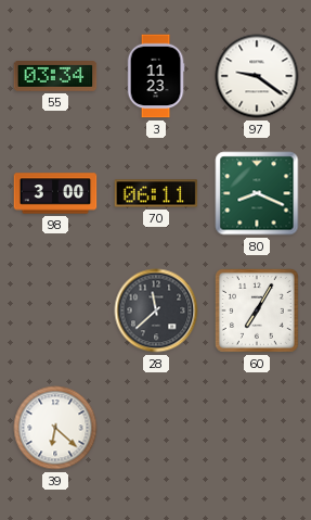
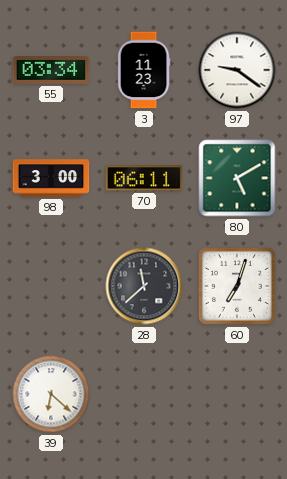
80: 8:19 -> 5:10
60: 7:05 -> 7:03
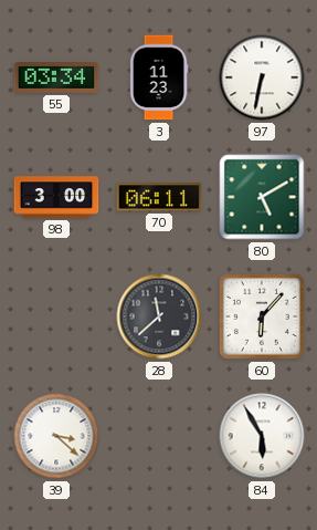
97: 9:21 -> 6:32
60: 7:03 -> 6:07
39: 6:22 -> 3:22
84: none -> 5:55
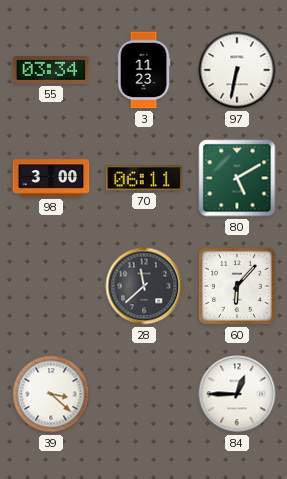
84: 5:55 -> 12:45
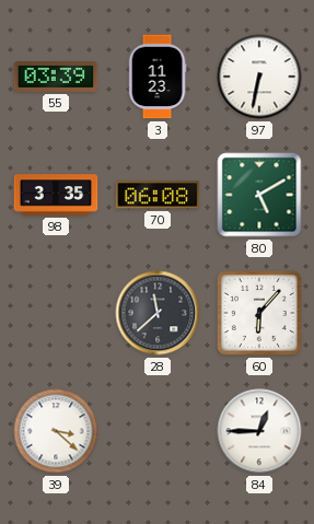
55: 03:34 -> 03:39
98: 3:00 -> 3:35
70: 06:11 -> 06:08
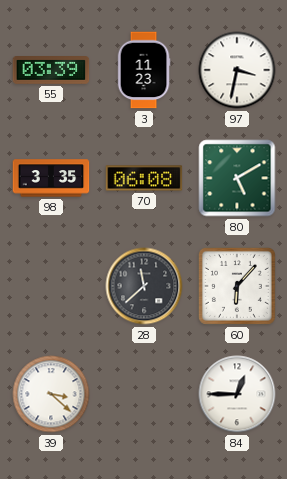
97: 6:32 -> 3:32
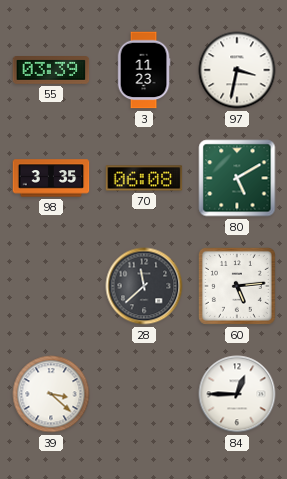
60: 6:07 -> 5:14
